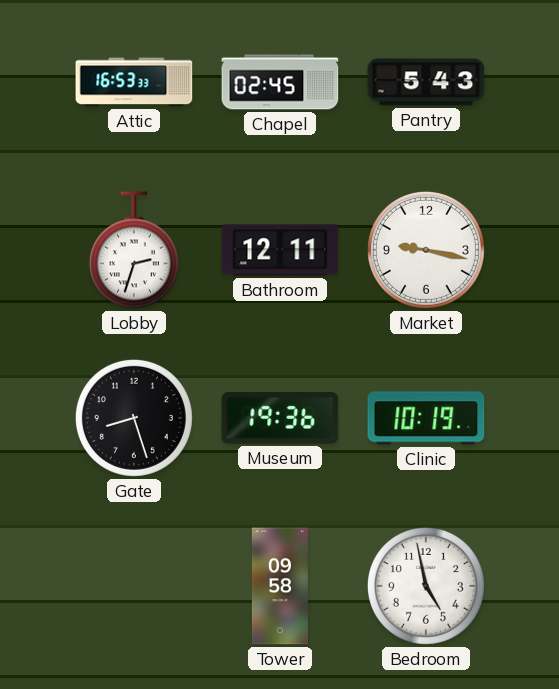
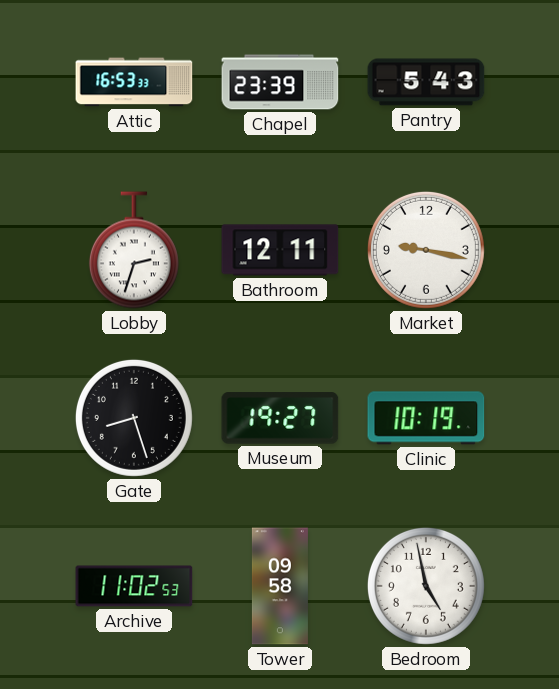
Chapel: 02:45 -> 23:39
Museum: 19:36 -> 19:27
Archive: none -> 11:02
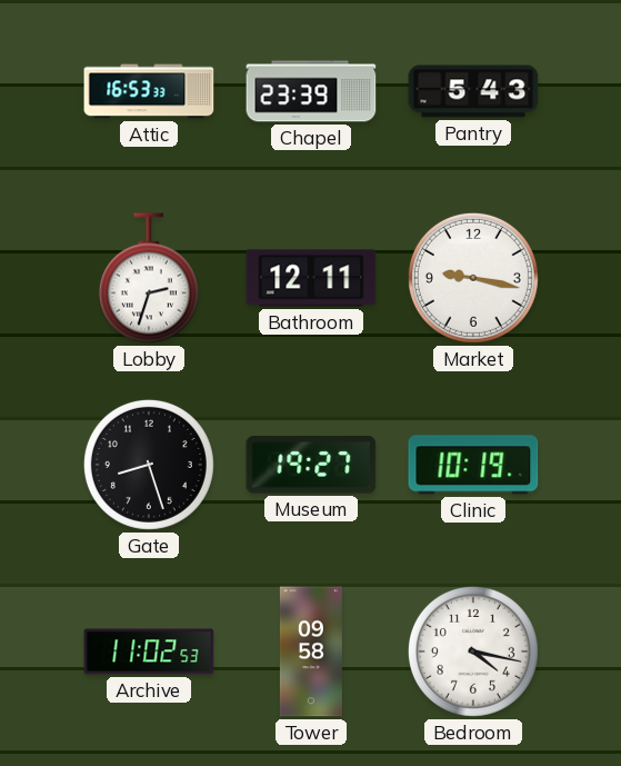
Bedroom: 4:58 -> 4:17
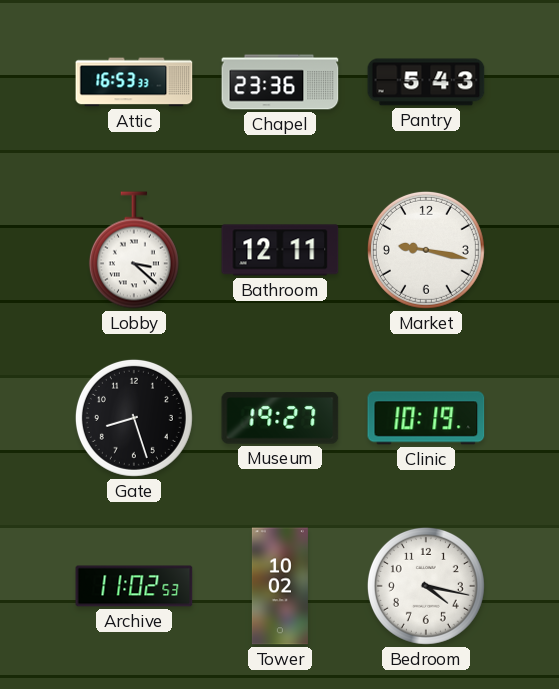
Chapel: 23:39 -> 23:36
Lobby: 2:33 -> 3:22
Tower: 09:58 -> 10:02
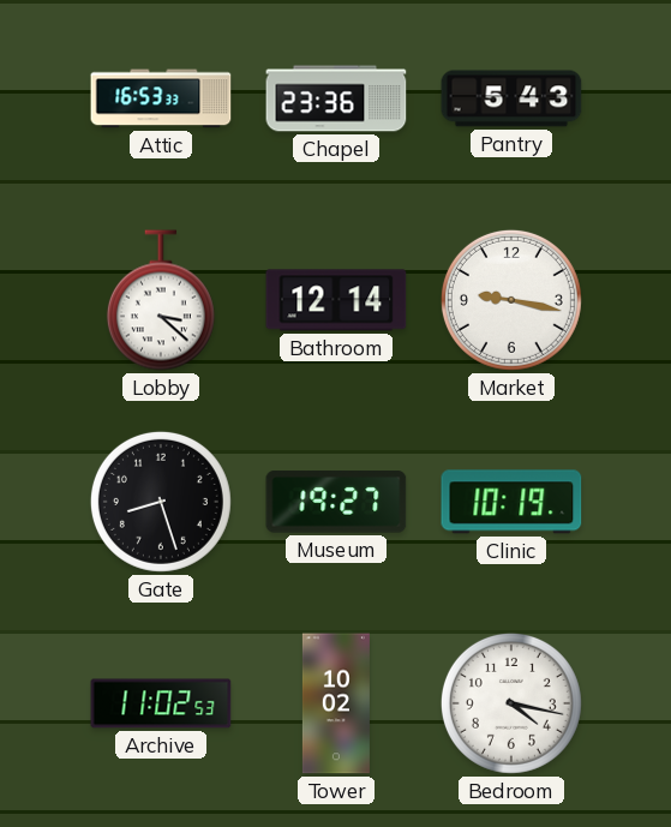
Bathroom: 12:11 -> 12:14
